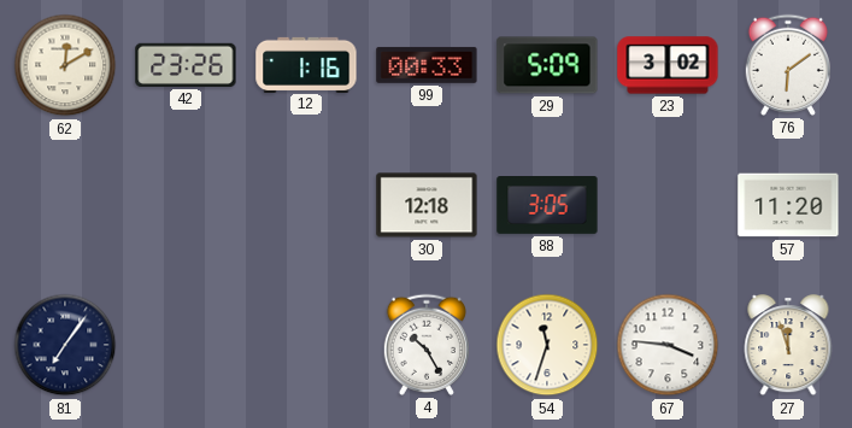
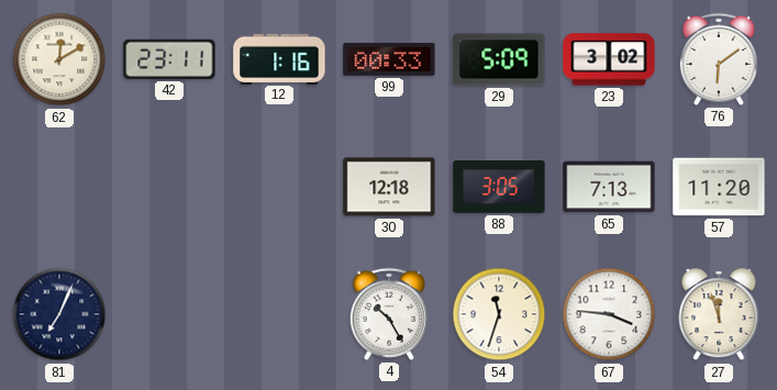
42: 23:26 -> 23:11
65: none -> 7:13
81: 7:06 -> 7:04
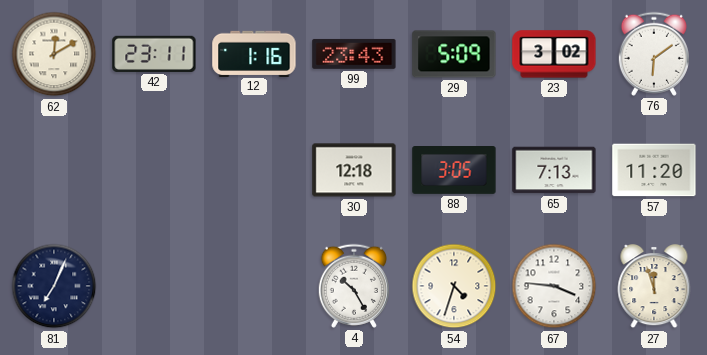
99: 00:33 -> 23:43
54: 11:33 -> 4:33
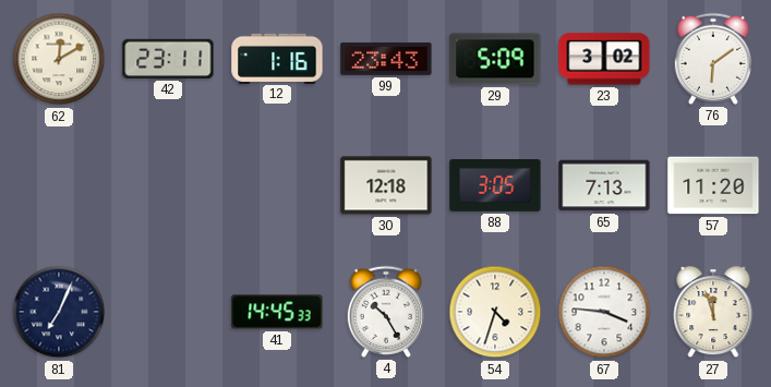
41: none -> 14:45
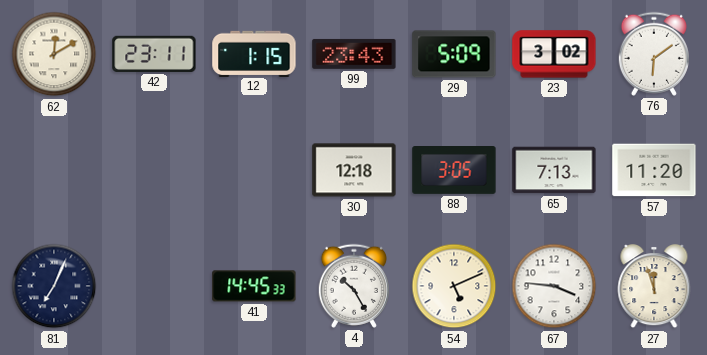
12: 1:16 -> 1:15
54: 4:33 -> 5:11
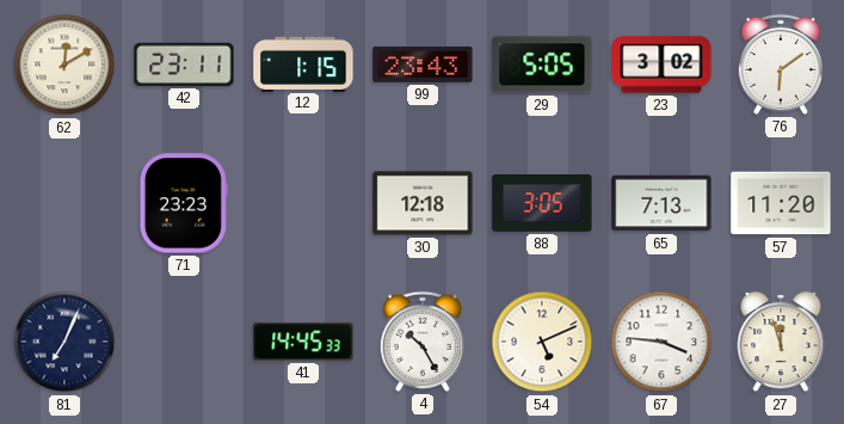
29: 5:09 -> 5:05
71: none -> 23:23
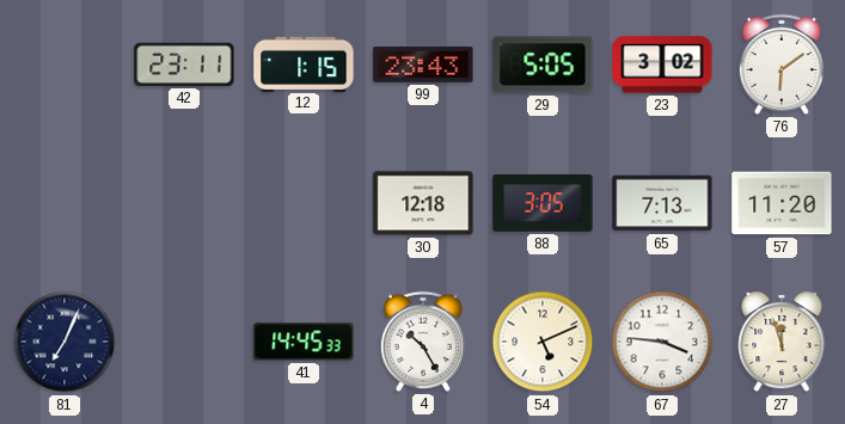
62: 12:10 -> none
71: 23:23 -> none
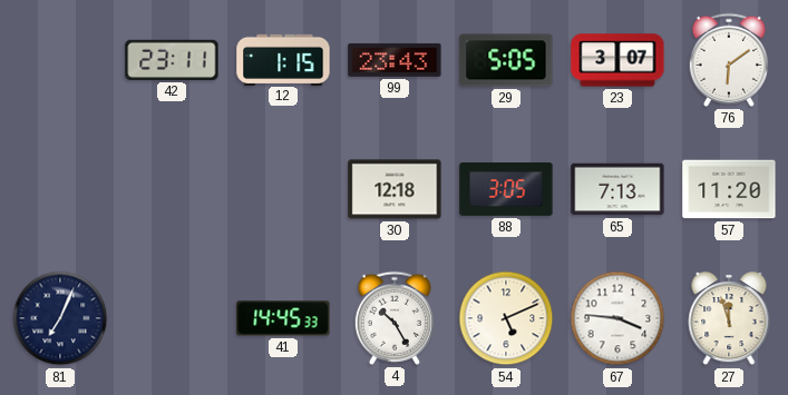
23: 3:02 -> 3:07
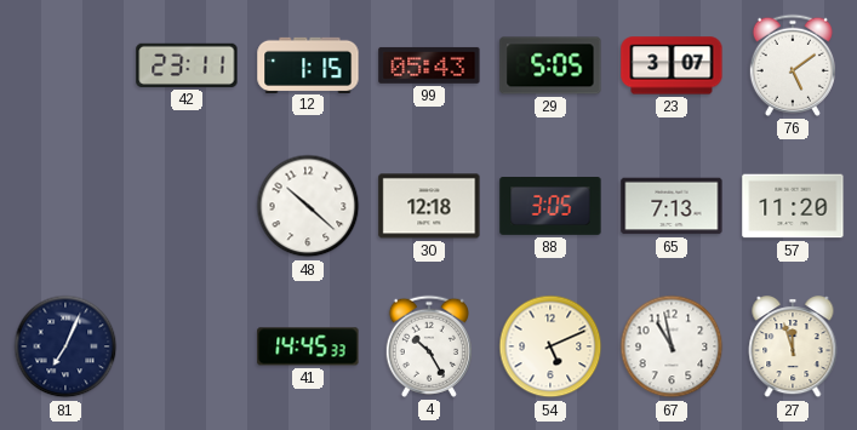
99: 23:43 -> 05:43
76: 6:09 -> 5:09
48: none -> 10:22
67: 3:46 -> 10:58
